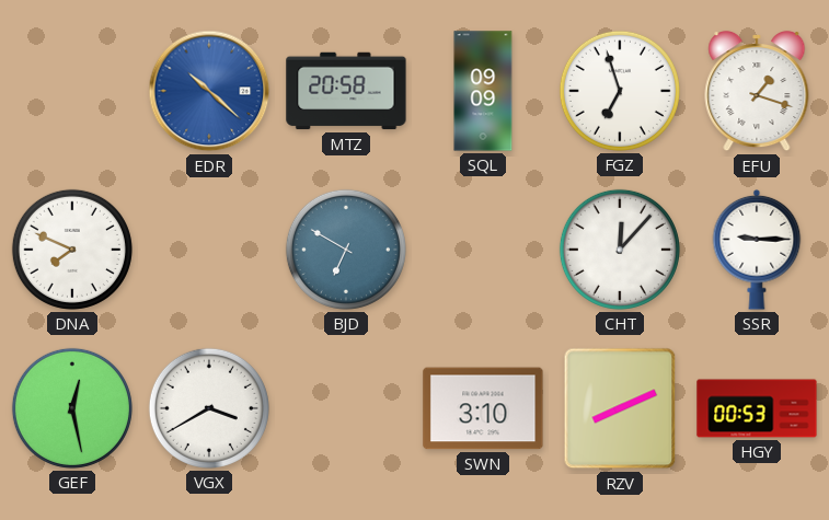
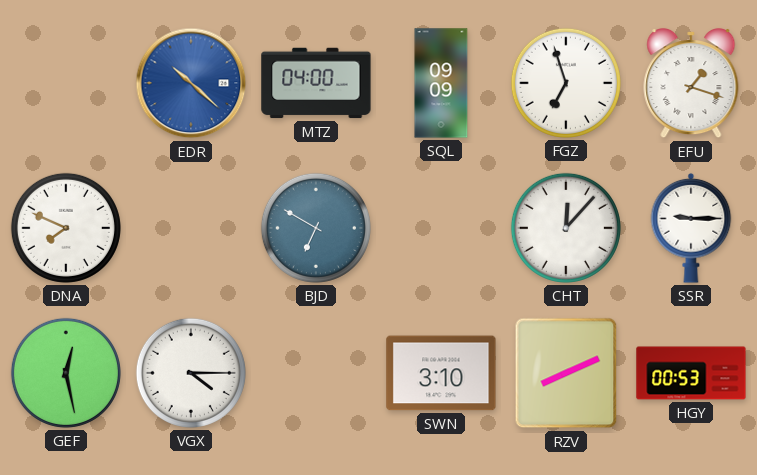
MTZ: 20:58 -> 04:00
VGX: 3:40 -> 4:15
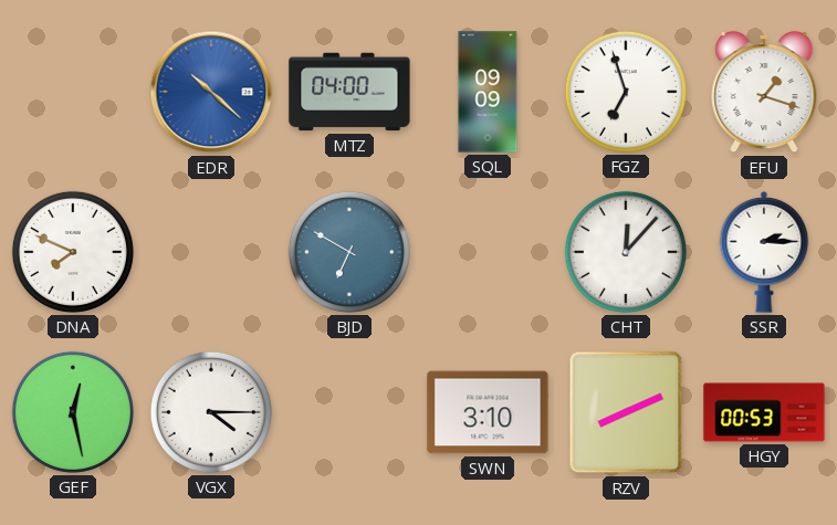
SSR: 9:15 -> 2:15
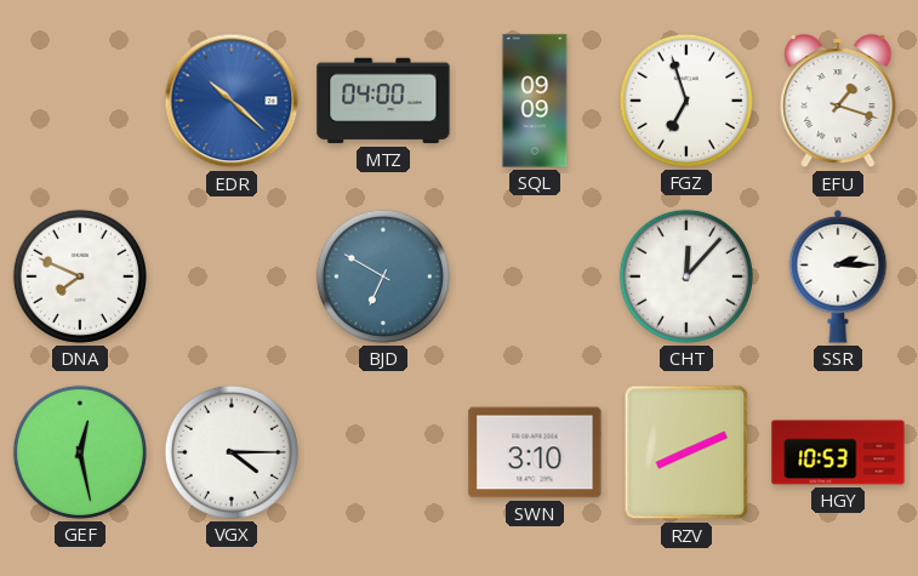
HGY: 00:53 -> 10:53
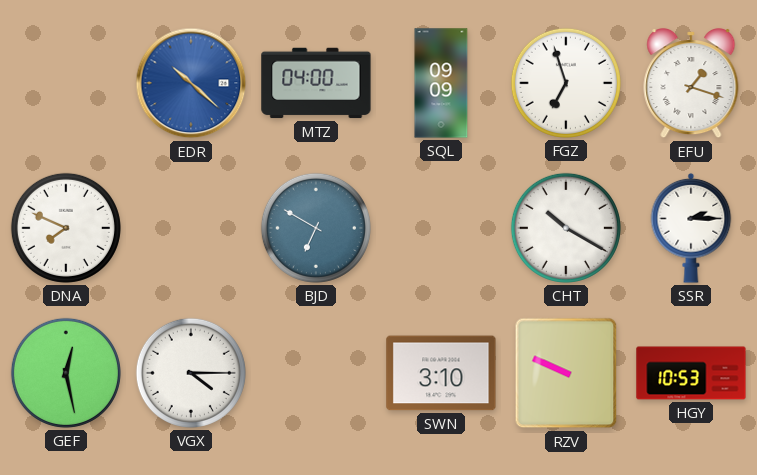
CHT: 12:07 -> 10:20
RZV: 8:11 -> 9:49
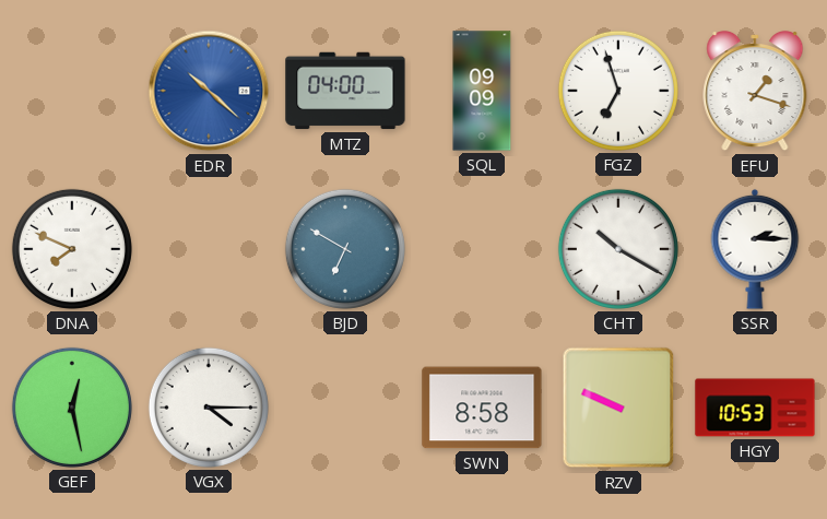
SWN: 3:10 -> 8:58
